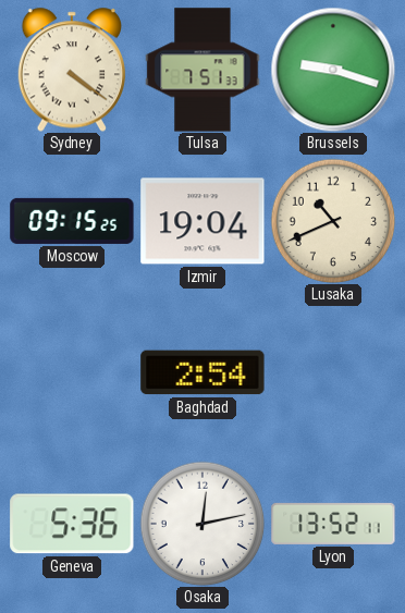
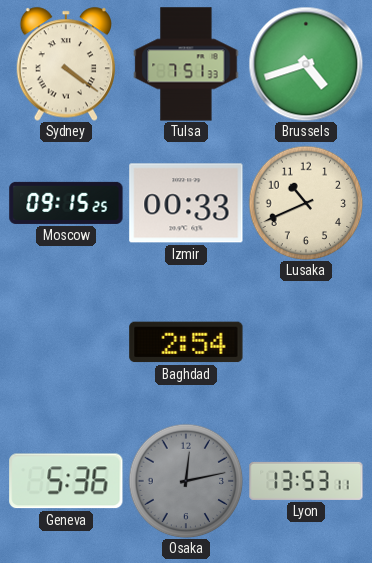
Brussels: 9:18 -> 4:42
Izmir: 19:04 -> 00:33
Osaka dial: white -> grey
Lyon: 13:52 -> 13:53
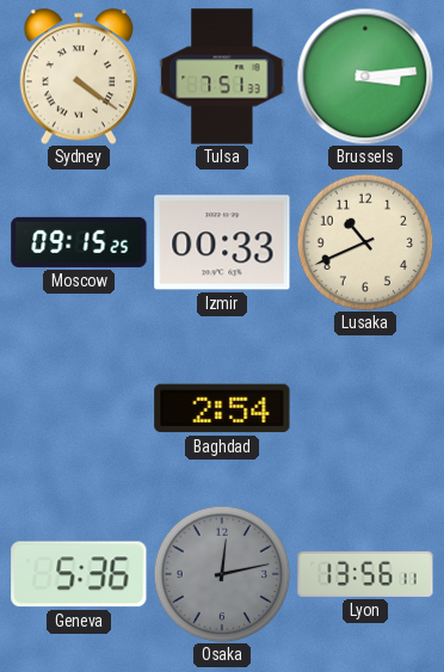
Brussels: 4:42 -> 3:14
Lyon: 13:53 -> 13:56
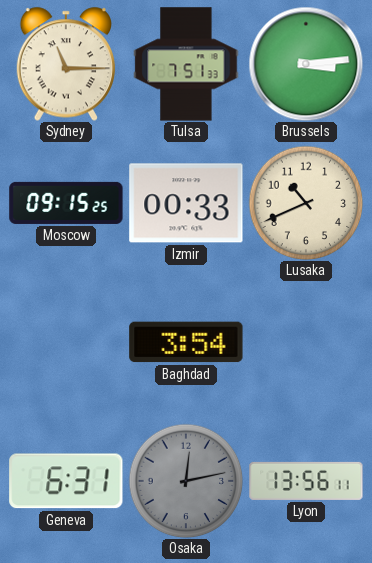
Sydney: 4:21 -> 11:15
Baghdad: 2:54 -> 3:54
Geneva: 5:36 -> 6:31
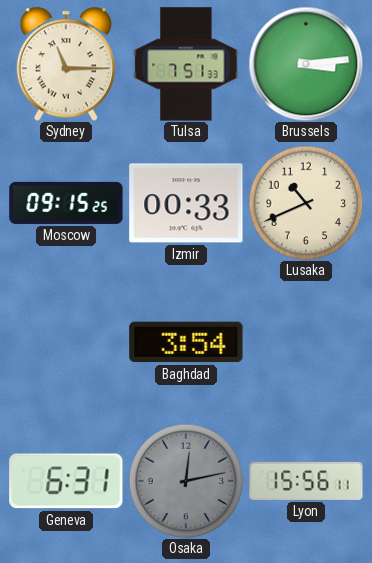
Lyon: 13:56 -> 15:56
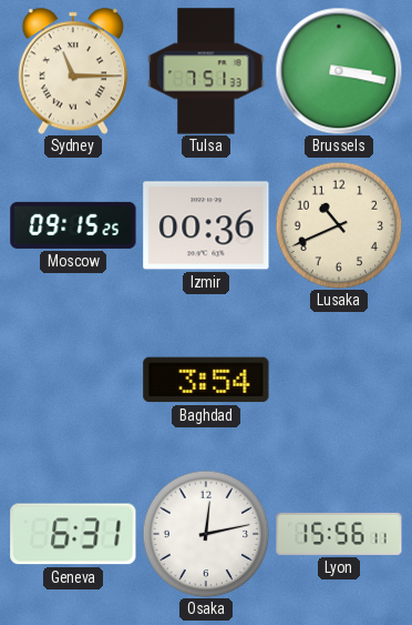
Brussels: 3:14 -> 3:17
Izmir: 00:33 -> 00:36
Osaka dial: grey -> white
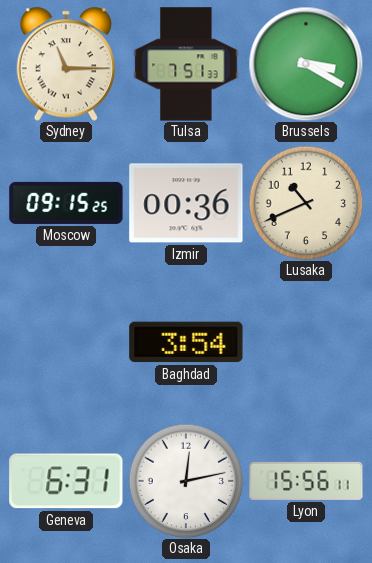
Brussels: 3:17 -> 3:20
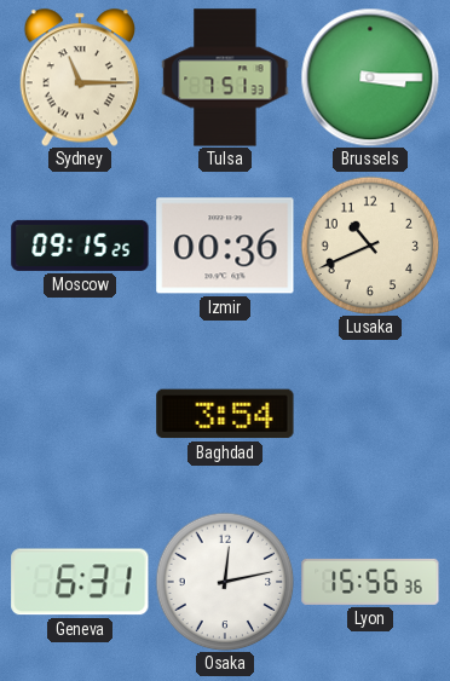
Brussels: 3:20 -> 3:15
Lyon: 15:56:11 -> 15:56:36
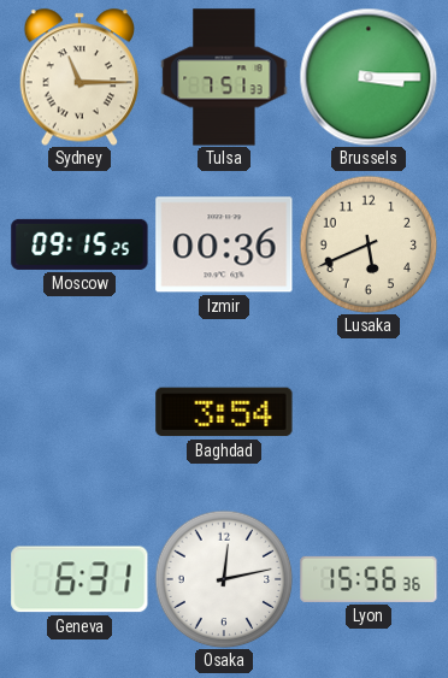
Lusaka: 10:41 -> 5:41
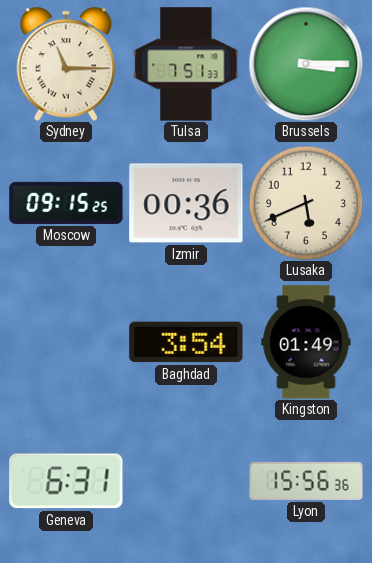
Kingston: none -> 01:49
Osaka: 12:13 -> none
